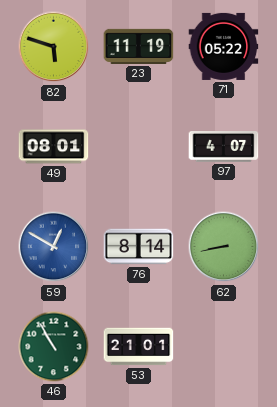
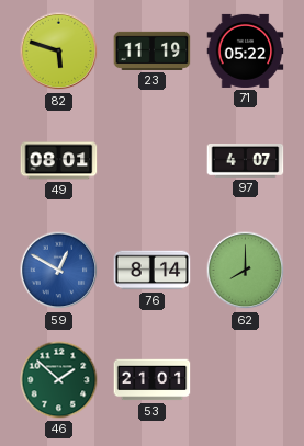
62: 8:43 -> 8:00
46: 10:55 -> 1:52
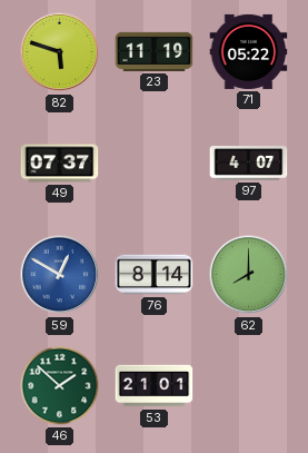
49: 08:01 -> 07:37
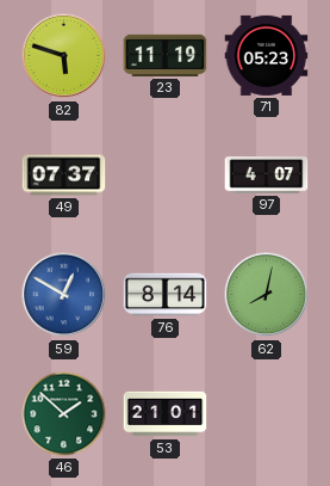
71: 05:22 -> 05:23
62: 8:00 -> 8:02
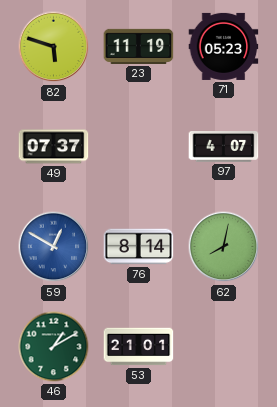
46: 1:52 -> 1:10
